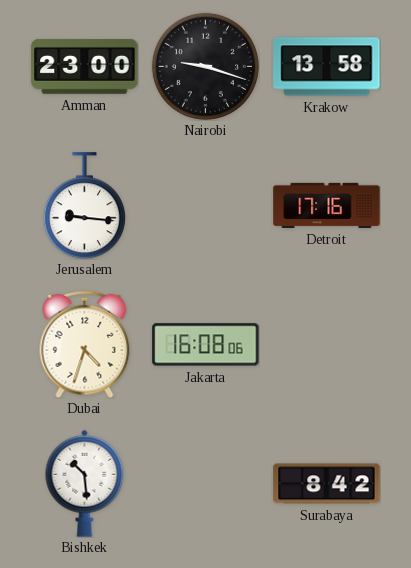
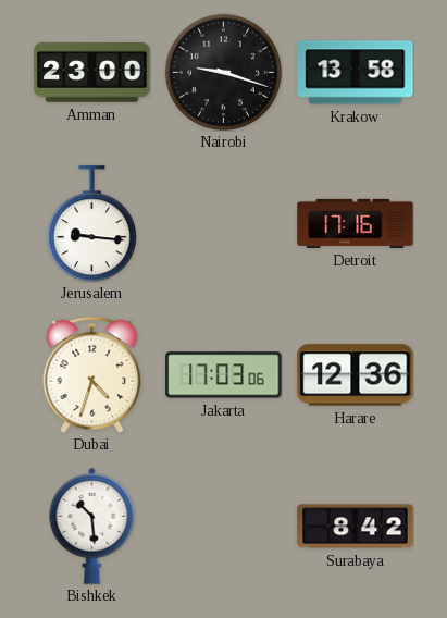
Jakarta: 16:08 -> 17:03
Harare: none -> 12:36
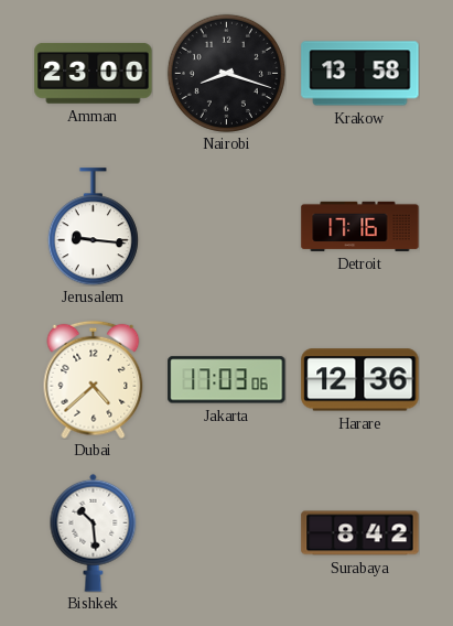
Nairobi: 9:18 -> 8:18
Dubai: 4:33 -> 4:38
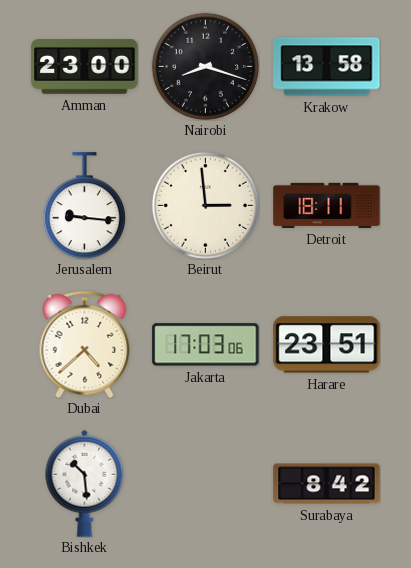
Beirut: none -> 2:59
Detroit: 17:16 -> 18:11
Harare: 12:36 -> 23:51
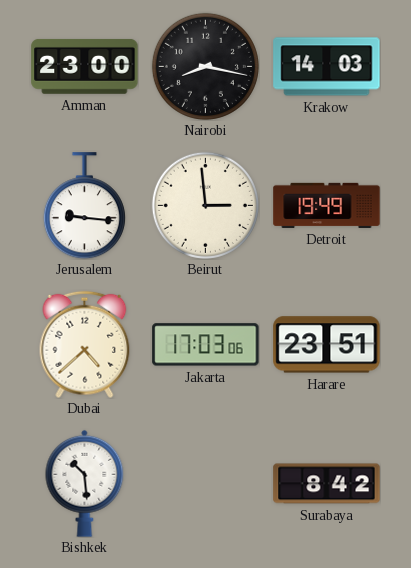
Nairobi: 8:18 -> 8:17
Krakow: 13:58 -> 14:03
Detroit: 18:11 -> 19:49
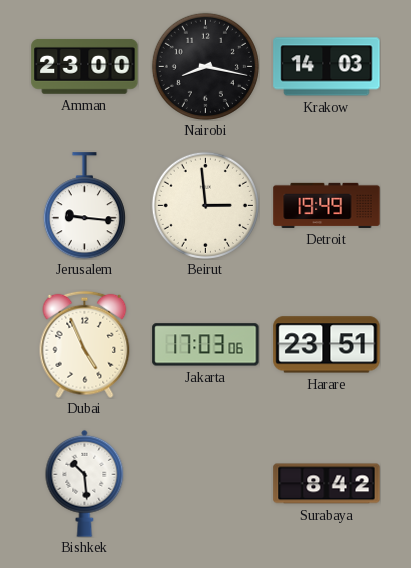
Dubai: 4:38 -> 4:56
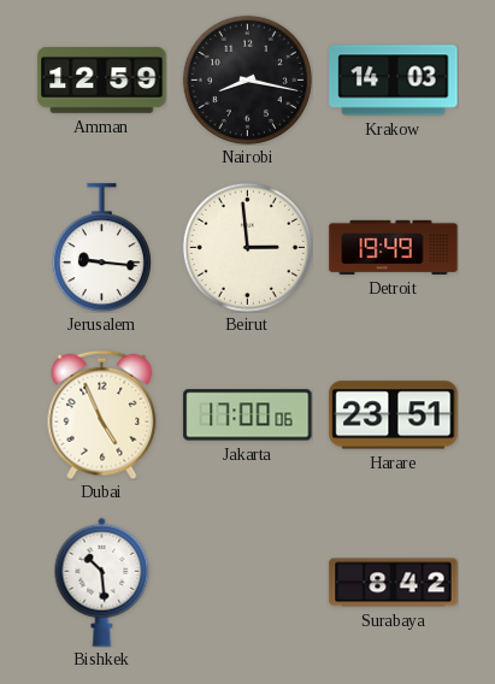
Amman: 23:00 -> 12:59
Jakarta: 17:03 -> 17:00
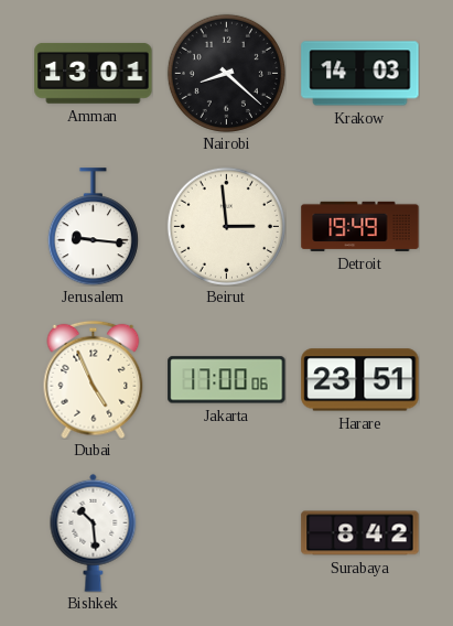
Amman: 12:59 -> 13:01
Nairobi: 8:17 -> 8:22
